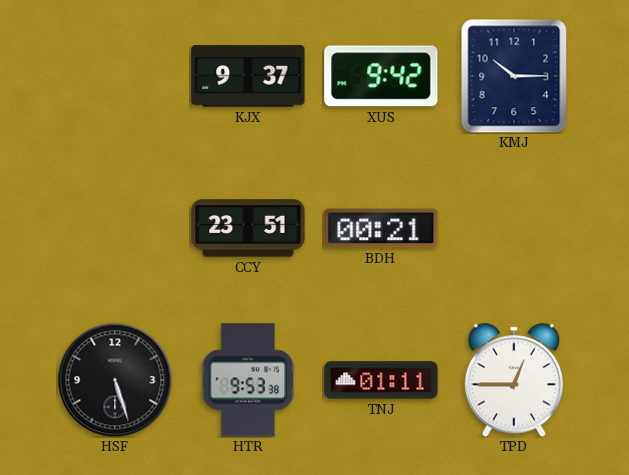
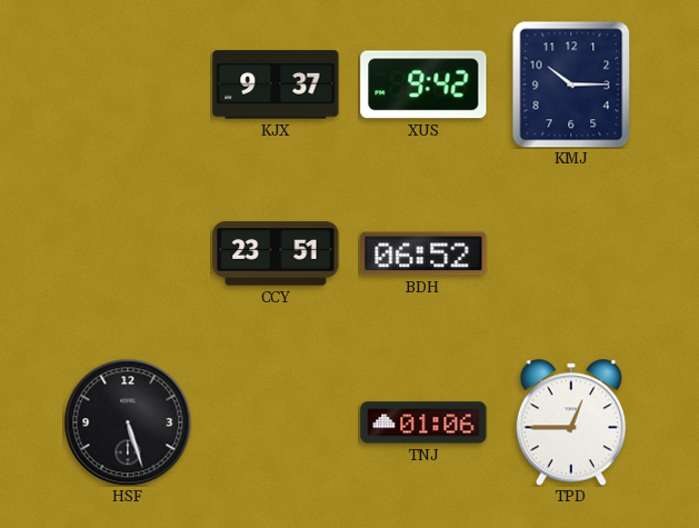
BDH: 00:21 -> 06:52
HTR: 9:53 -> none
TNJ: 01:11 -> 01:06
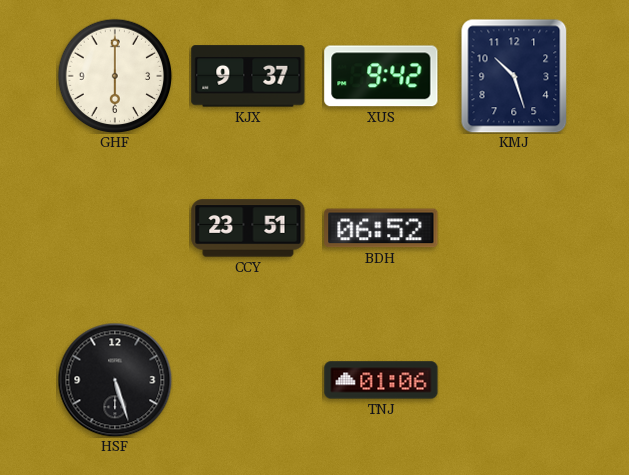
GHF: none -> 6:00
KMJ: 10:15 -> 10:27
TPD: 12:45 -> none
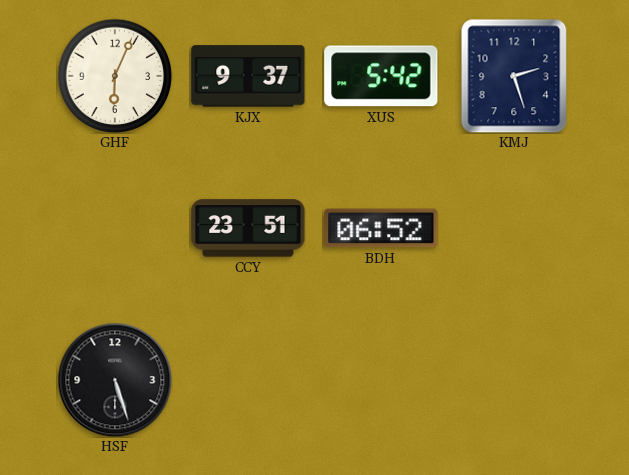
GHF: 6:00 -> 6:04
XUS: 9:42 -> 5:42
KMJ: 10:27 -> 2:27
TNJ: 01:06 -> none
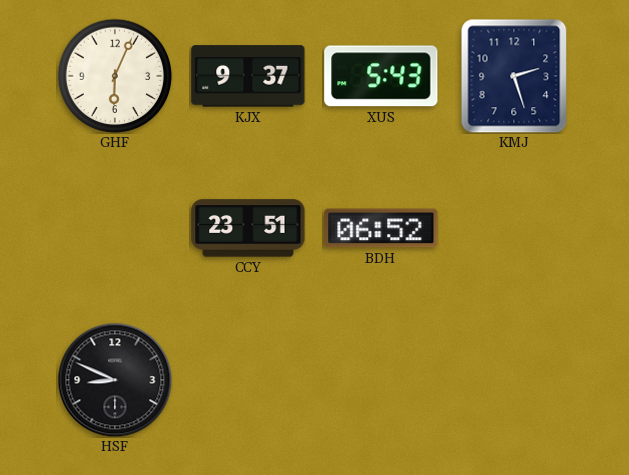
XUS: 5:42 -> 5:43
HSF: 5:27 -> 8:49
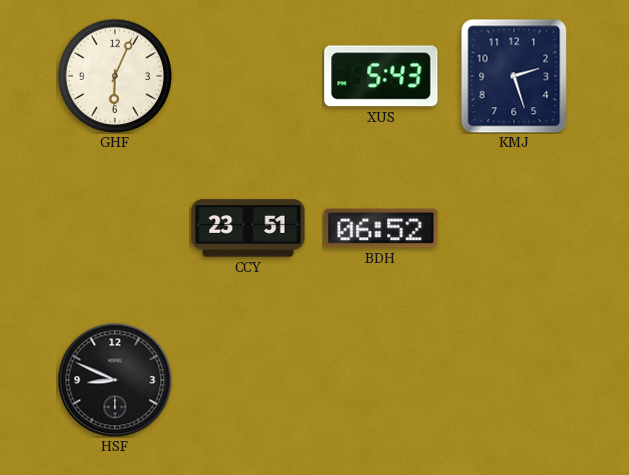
KJX: 9:37 -> none
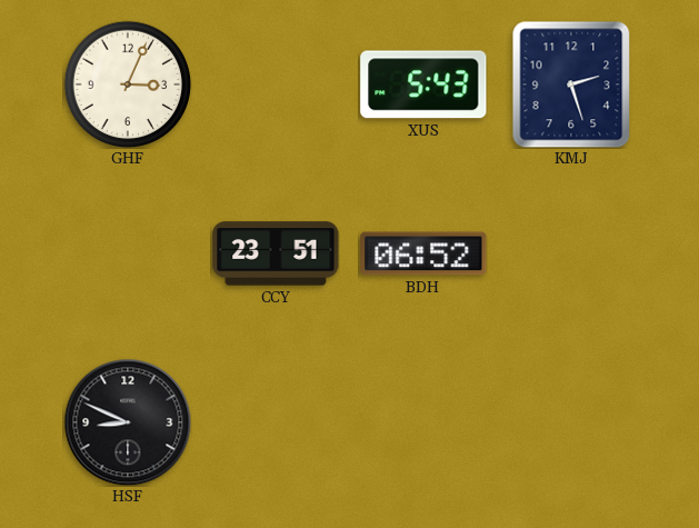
GHF: 6:04 -> 3:04
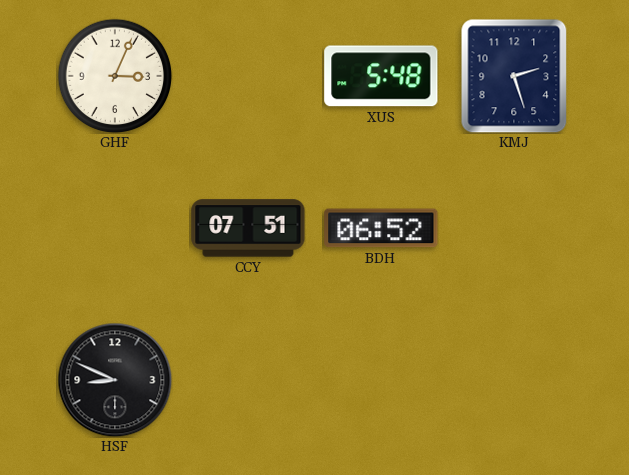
XUS: 5:43 -> 5:48
CCY: 23:51 -> 07:51
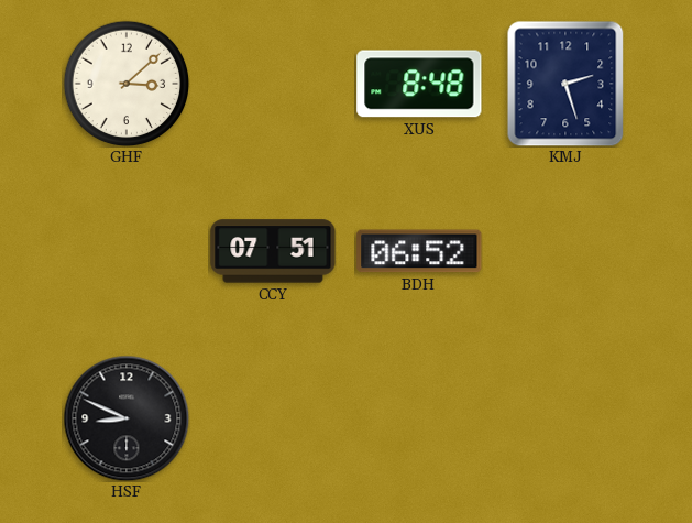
GHF: 3:04 -> 3:08
XUS: 5:48 -> 8:48
